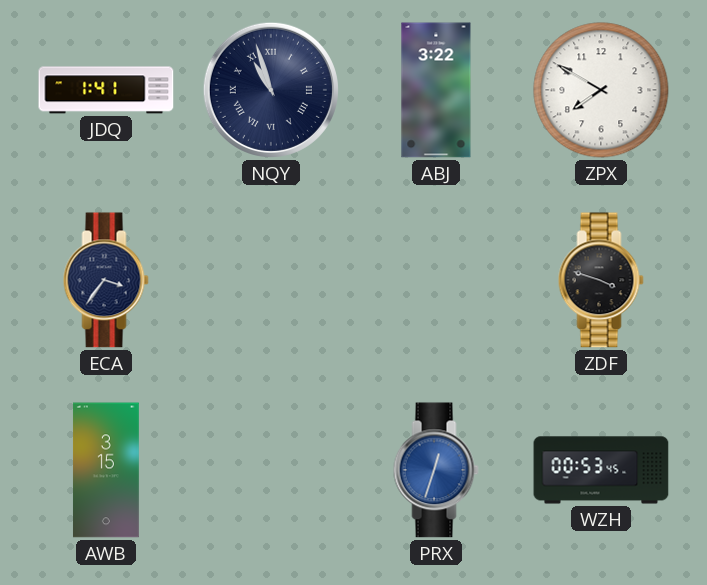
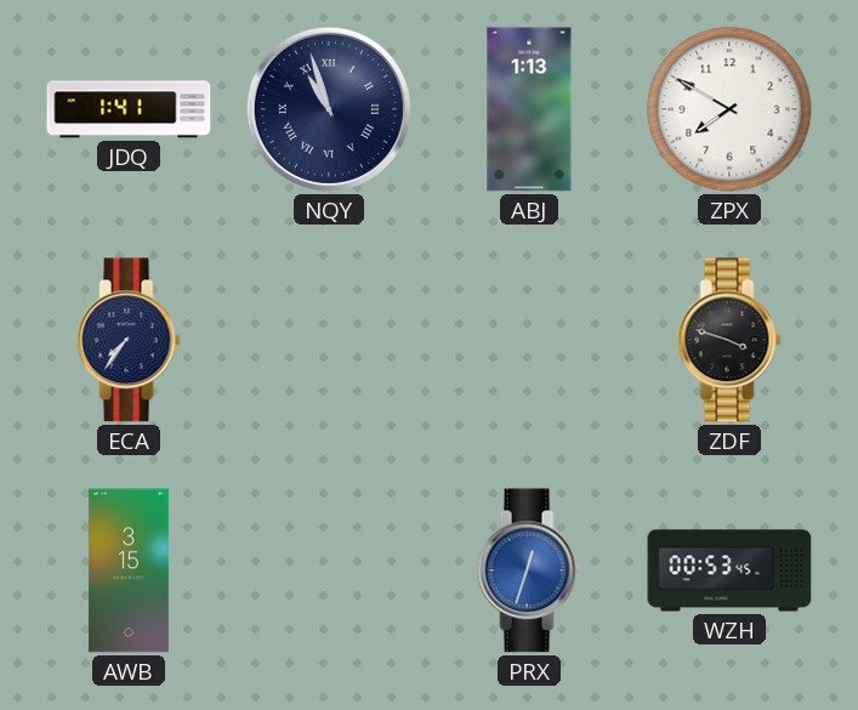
ABJ: 3:22 -> 1:13
ECA: 3:36 -> 7:36
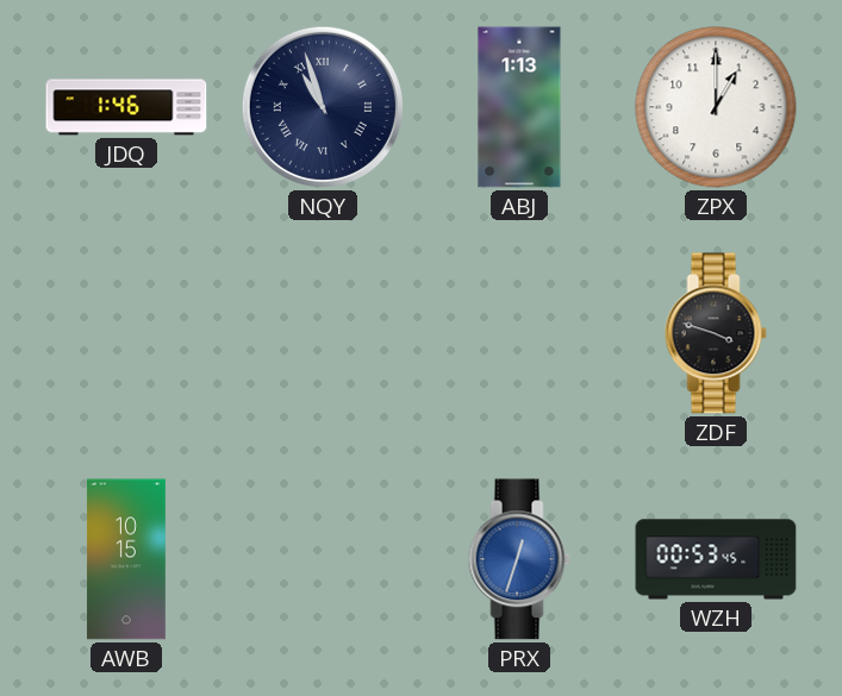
JDQ: 1:41 -> 1:46
ZPX: 7:50 -> 1:00
ECA: 7:36 -> none
AWB: 3:15 -> 10:15
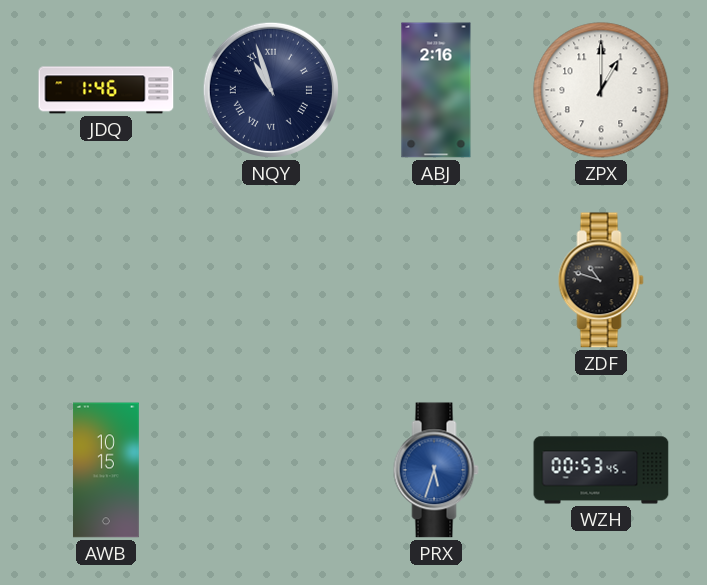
ABJ: 1:13 -> 2:16
ZDF: 3:48 -> 10:48
PRX: 12:33 -> 5:33
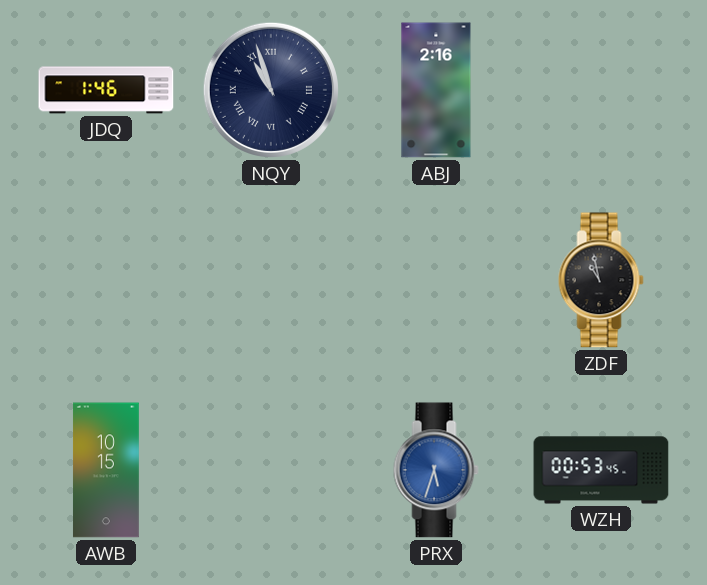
ZPX: 1:00 -> none
ZDF: 10:48 -> 10:58
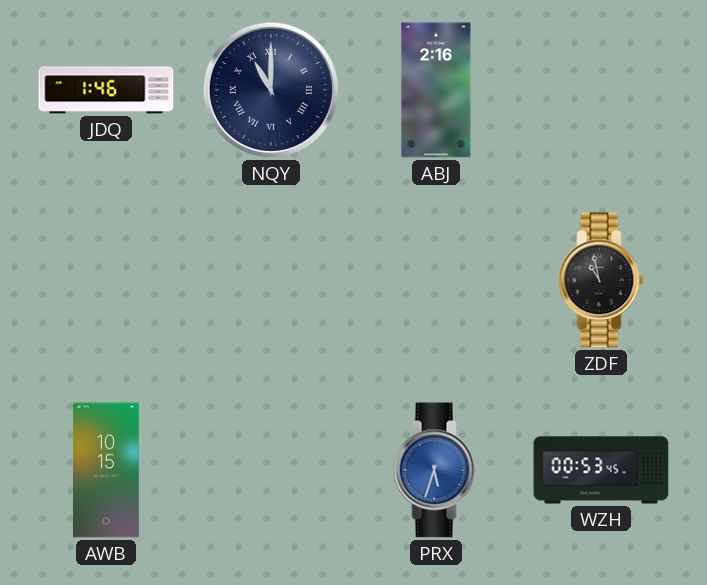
NQY: 10:57 -> 11:00
